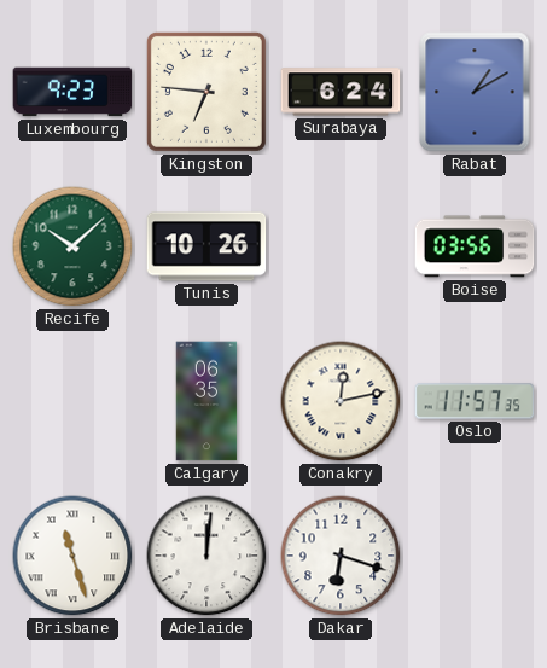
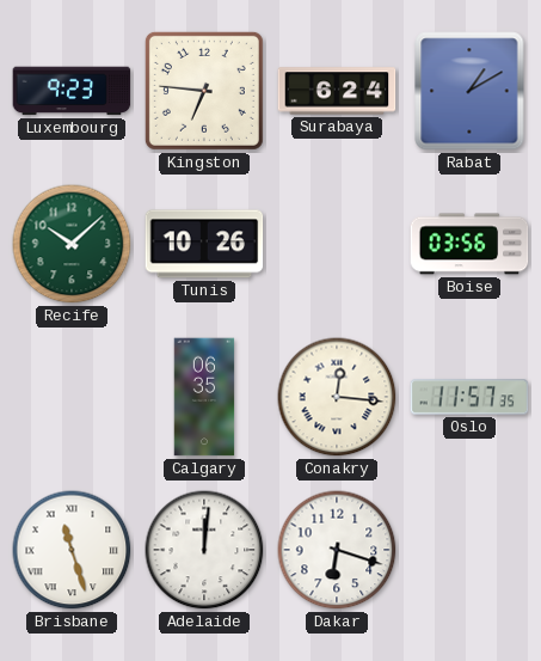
Conakry: 12:13 -> 12:16
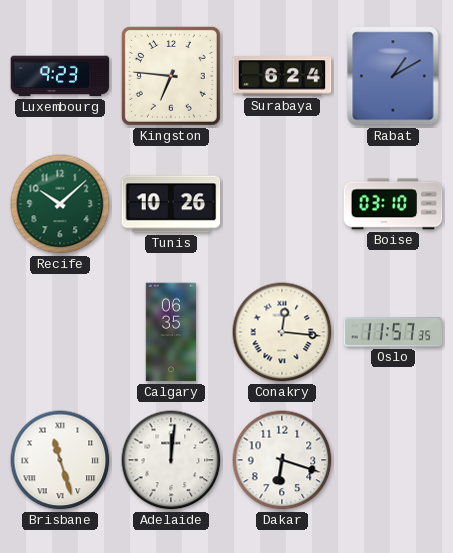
Boise: 03:56 -> 03:10
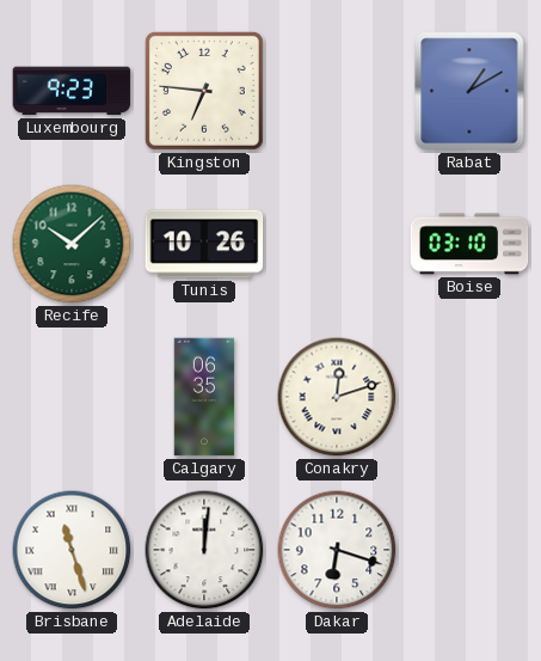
Surabaya: 6:24 -> none
Conakry: 12:16 -> 12:12
Oslo: 11:57 -> none
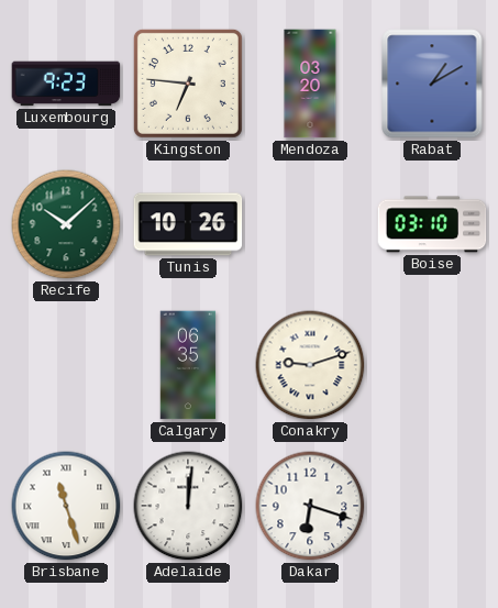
Mendoza: none -> 03:20
Conakry: 12:12 -> 9:12
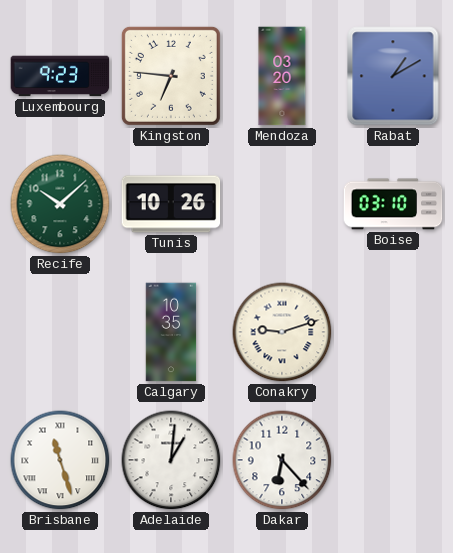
Calgary: 06:35 -> 10:35
Adelaide: 12:01 -> 1:01
Dakar: 6:18 -> 6:23
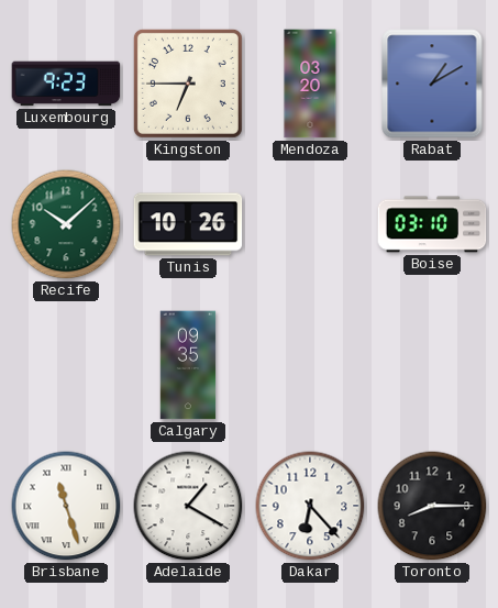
Kingston: 6:46 -> 6:45
Calgary: 10:35 -> 09:35
Conakry: 9:12 -> none
Adelaide: 1:01 -> 1:20
Toronto: none -> 8:15
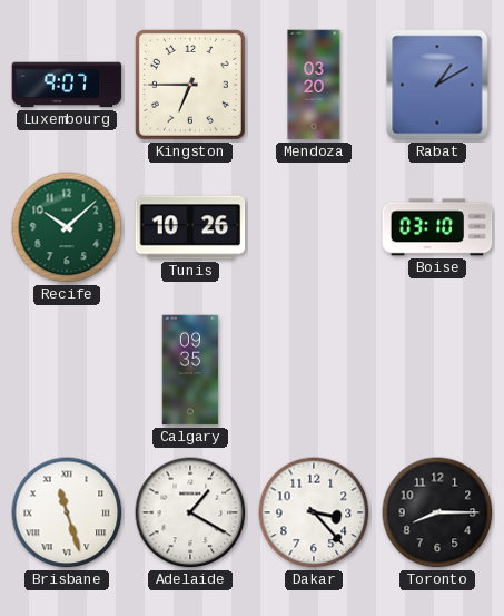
Luxembourg: 9:23 -> 9:07
Dakar: 6:23 -> 3:23
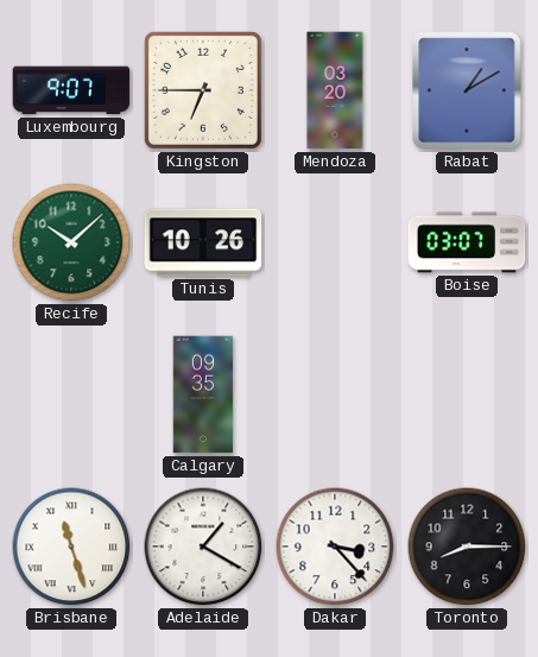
Boise: 03:10 -> 03:07
